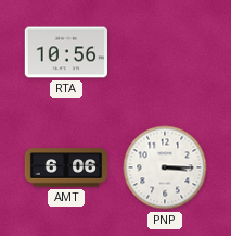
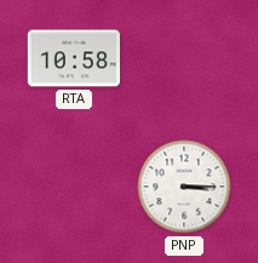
RTA: 10:56 -> 10:58
AMT: 6:06 -> none
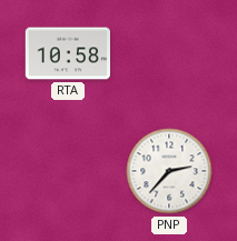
PNP: 3:15 -> 2:37
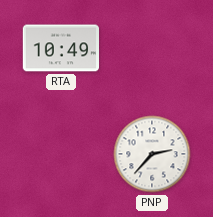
RTA: 10:58 -> 10:49
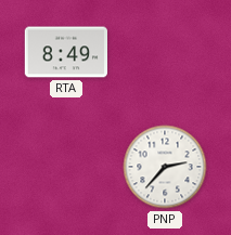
RTA: 10:49 -> 8:49
